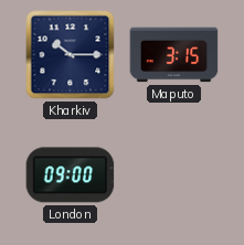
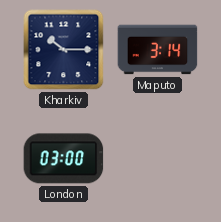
Maputo: 3:15 -> 3:14
London: 09:00 -> 03:00
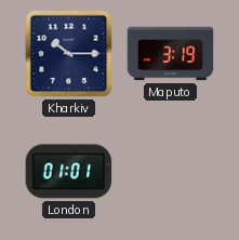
Maputo: 3:14 -> 3:19
London: 03:00 -> 01:01
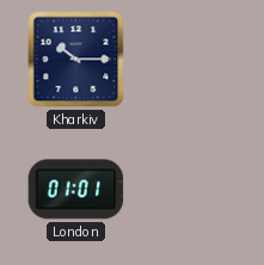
Maputo: 3:19 -> none
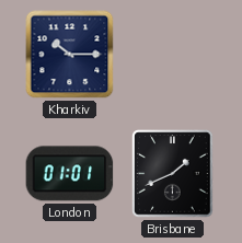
Brisbane: none -> 1:41
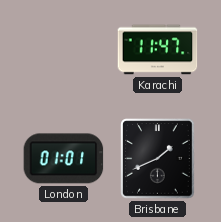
Kharkiv: 10:15 -> none
Karachi: none -> 11:47
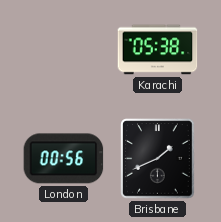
Karachi: 11:47 -> 05:38
London: 01:01 -> 00:56
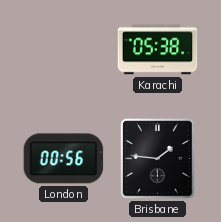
Brisbane: 1:41 -> 1:46
